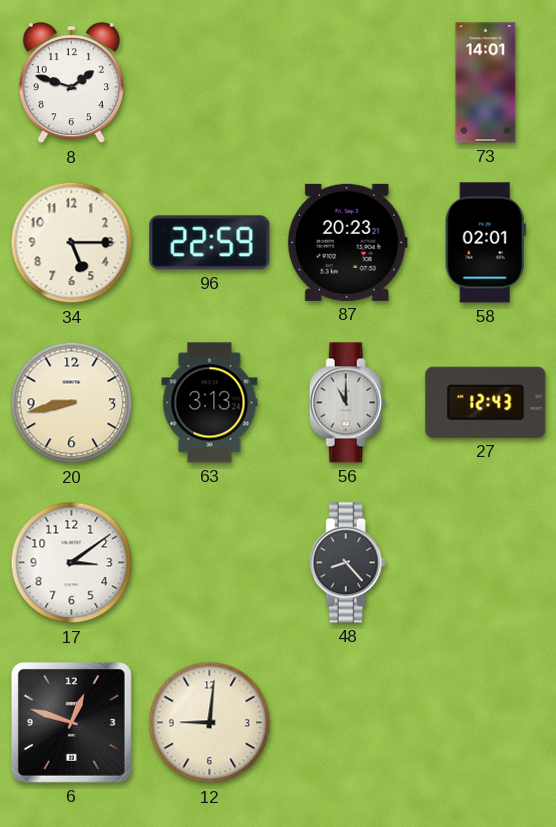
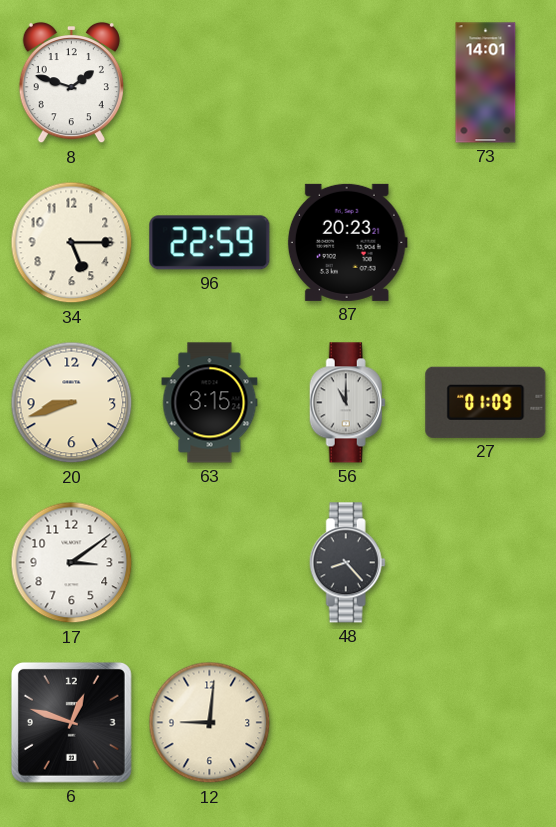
58: 02:01 -> none
20: 8:43 -> 8:42
63: 3:13 -> 3:15
27: 12:43 -> 01:09
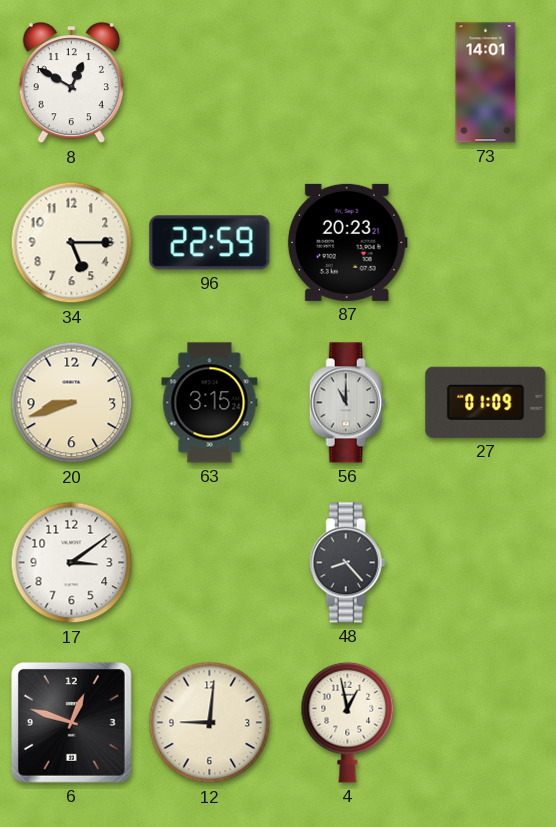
8: 1:48 -> 12:50
4: none -> 12:58
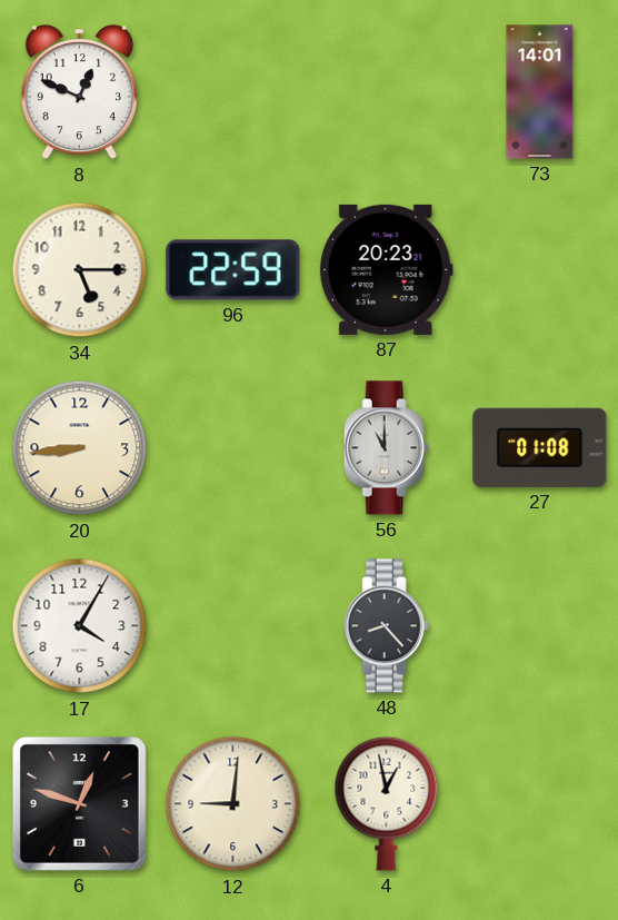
8: 12:50 -> 12:49
20: 8:42 -> 8:44
63: 3:15 -> none
27: 01:09 -> 01:08
17: 3:09 -> 4:05
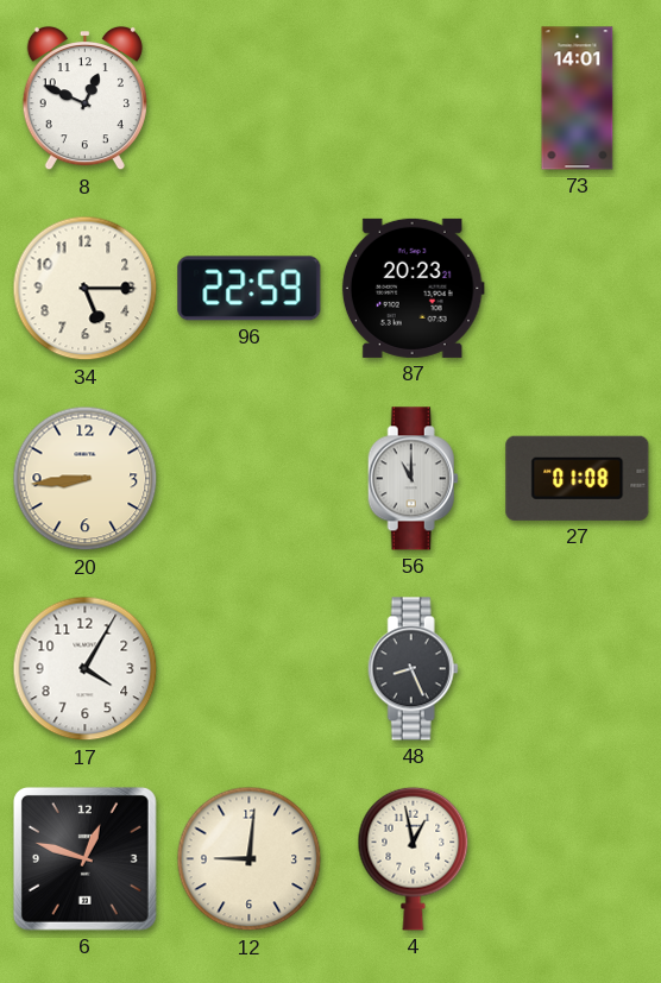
48: 8:23 -> 8:26
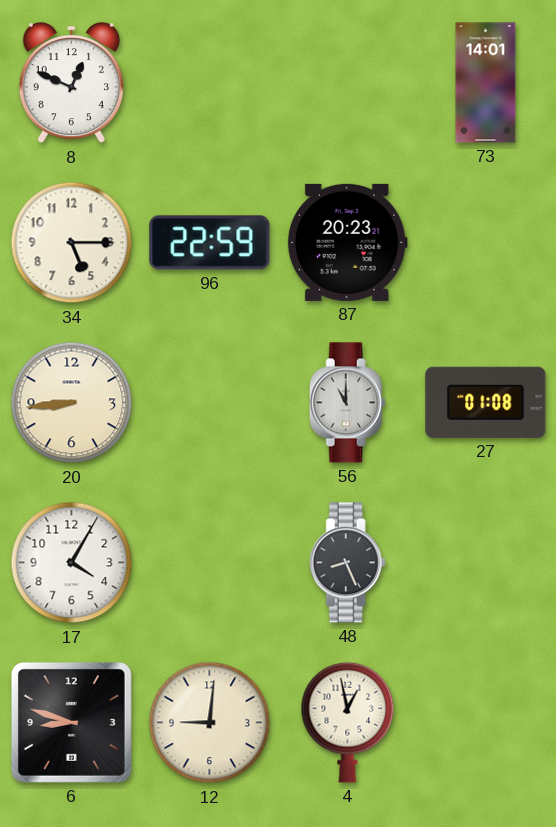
6: 12:48 -> 8:48
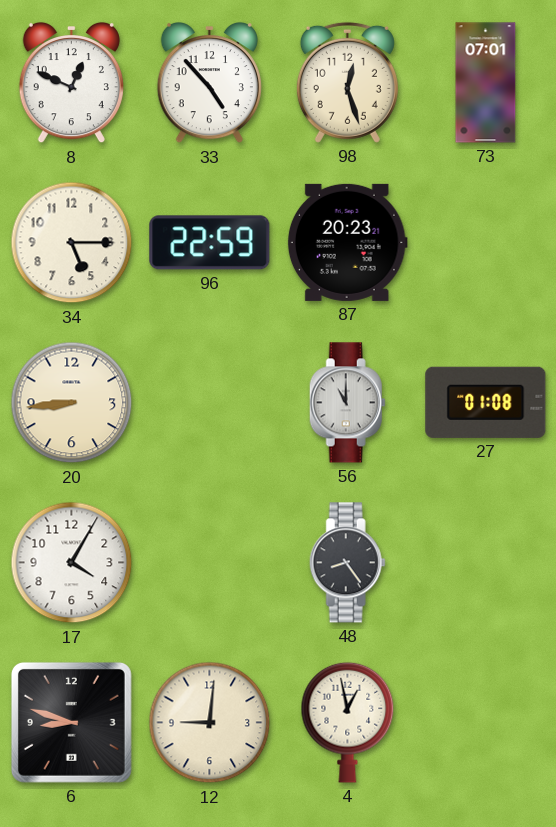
33: none -> 4:53
98: none -> 12:27
73: 14:01 -> 07:01
48: 8:26 -> 8:24
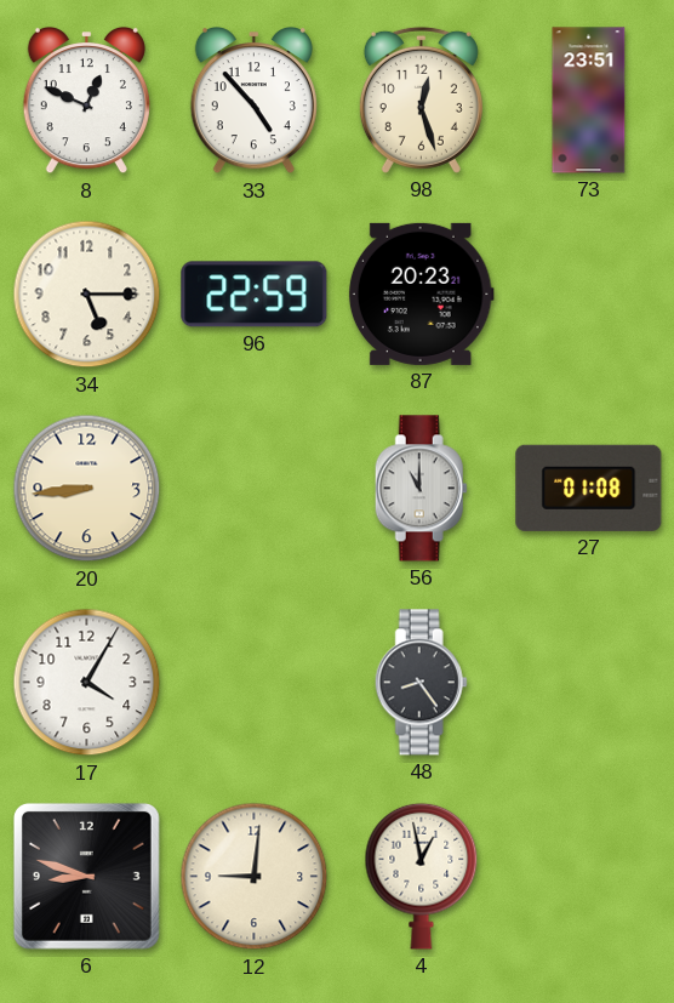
73: 07:01 -> 23:51
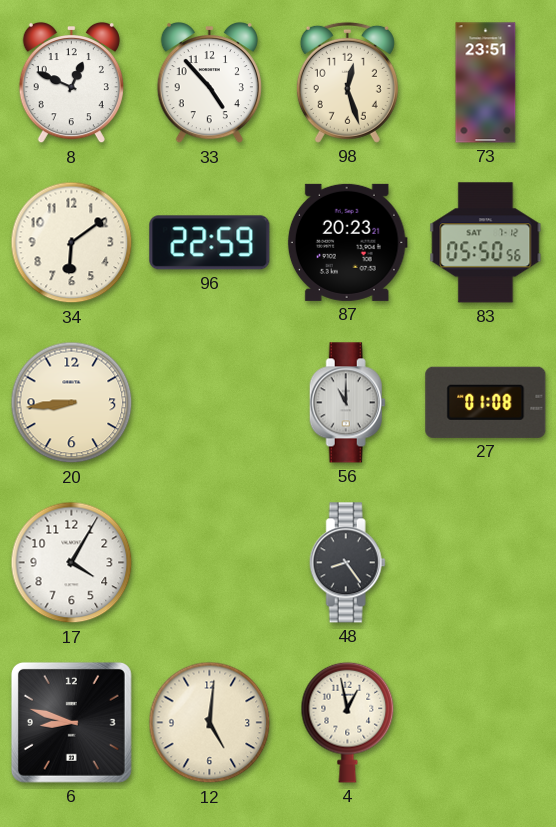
34: 5:15 -> 6:09
83: none -> 05:50
12: 9:01 -> 5:01
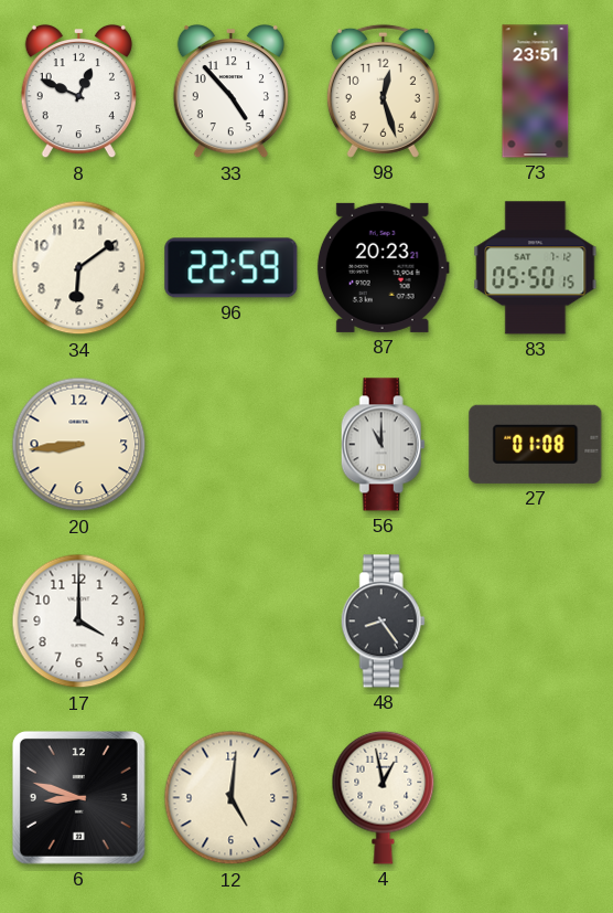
83: 05:50:56 -> 05:50:15
17: 4:05 -> 4:00
